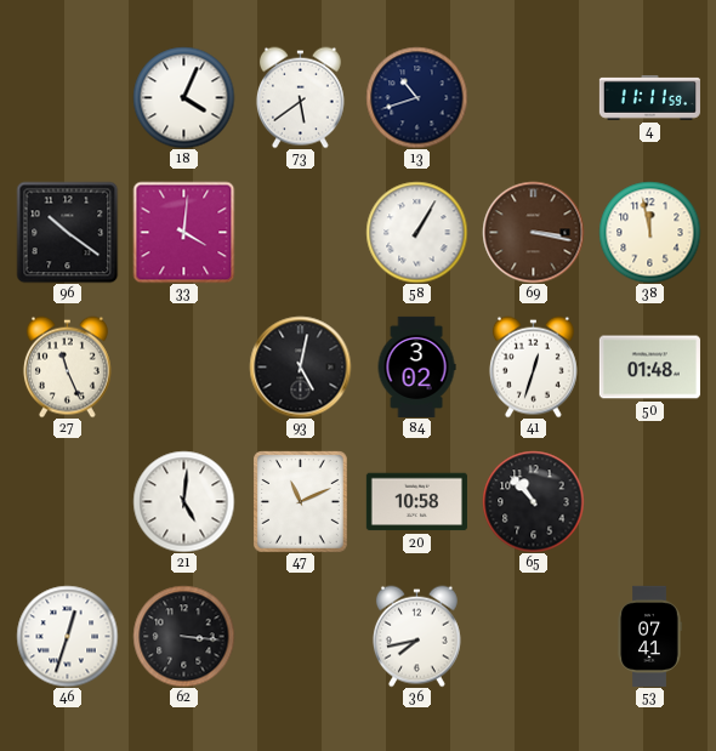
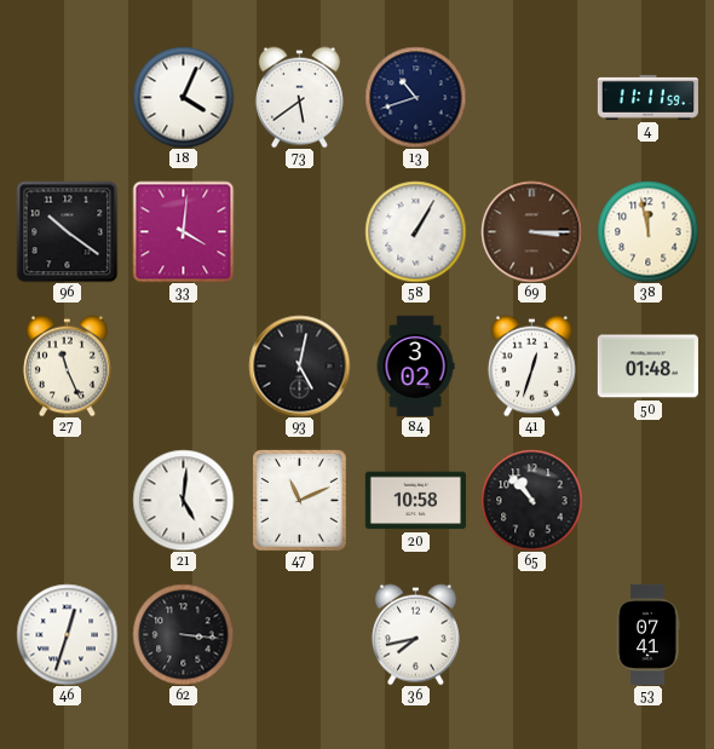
69: 3:17 -> 3:15
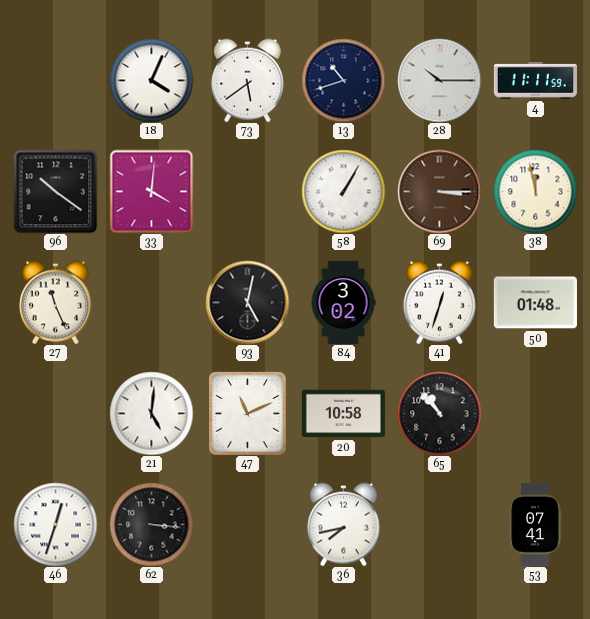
28: none -> 10:15
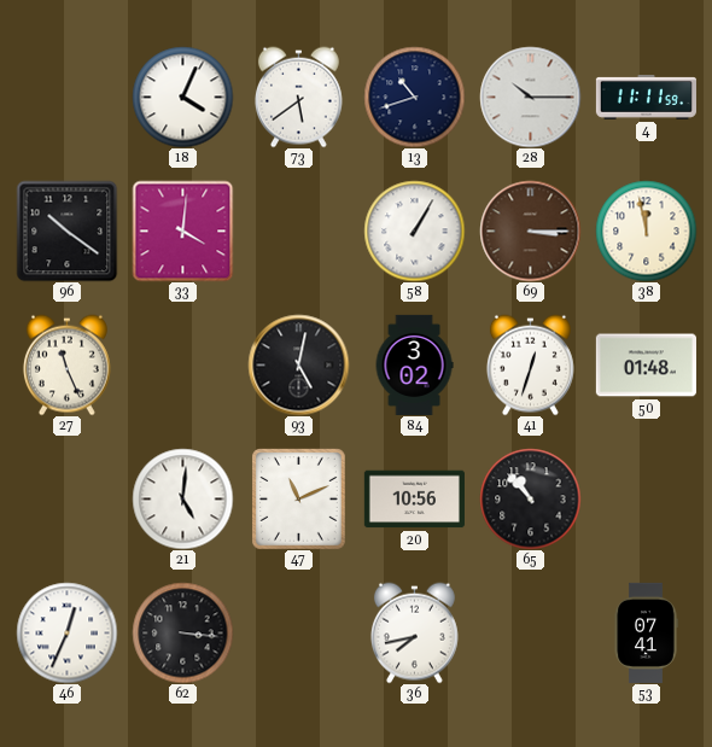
20: 10:58 -> 10:56
46: 12:33 -> 12:34
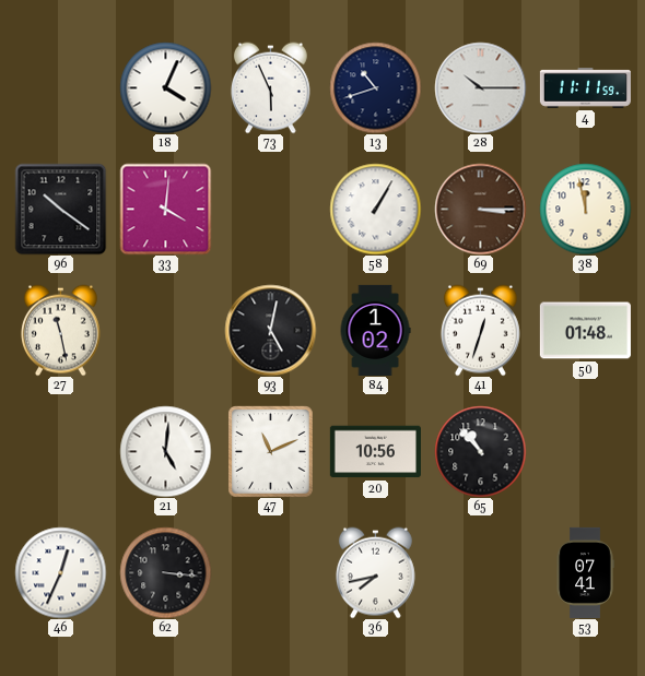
73: 5:39 -> 5:56
27: 11:26 -> 11:28
84: 3:02 -> 1:02
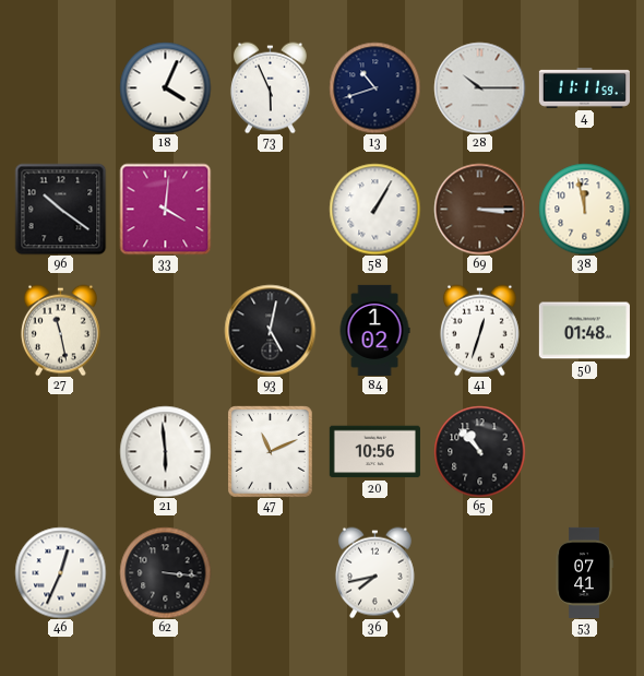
21: 5:01 -> 5:59
